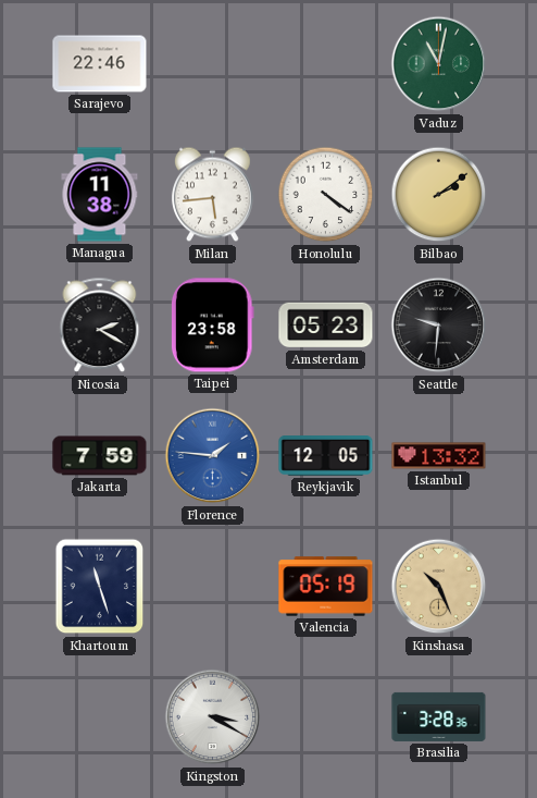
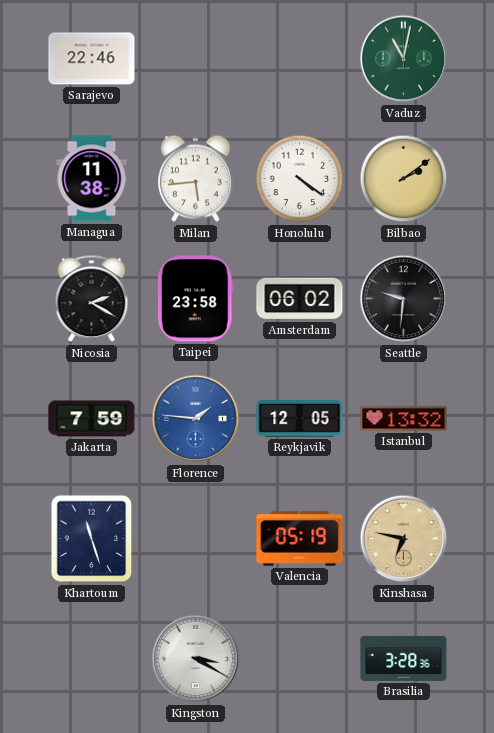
Amsterdam: 05:23 -> 06:02
Kinshasa: 10:26 -> 6:47
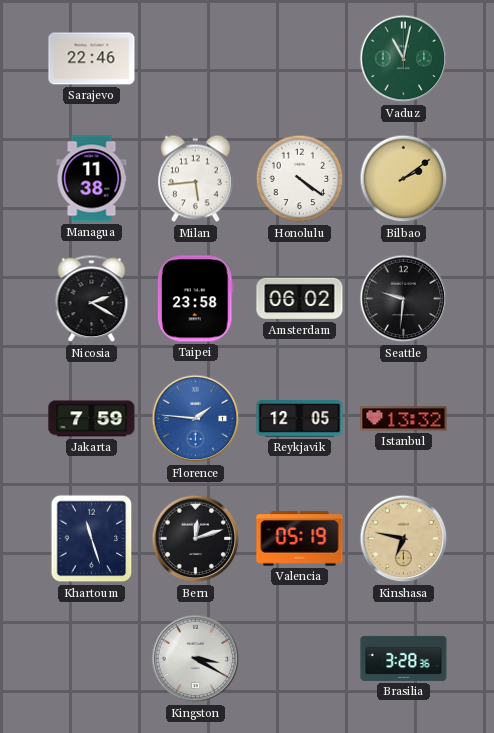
Bern: none -> 12:12
